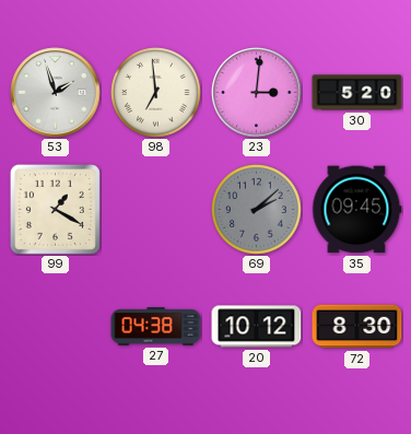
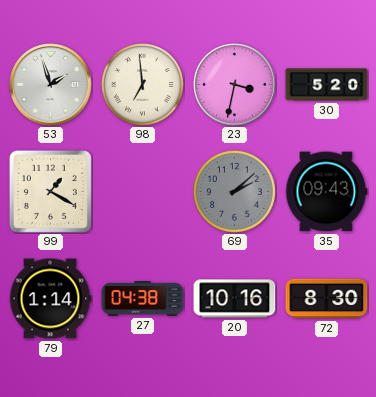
23: 3:01 -> 3:32
35: 09:45 -> 09:43
79: none -> 1:14
20: 10:12 -> 10:16
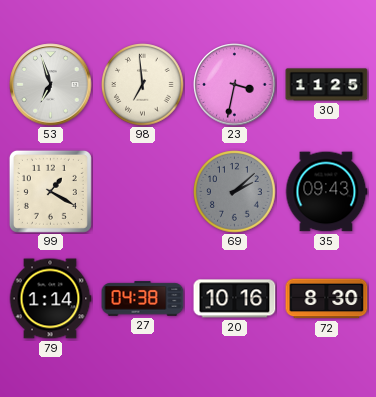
53: 1:57 -> 6:57
30: 5:20 -> 11:25
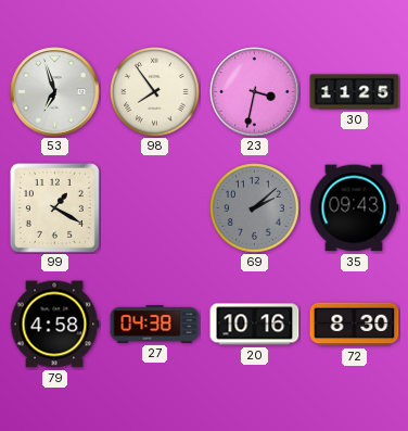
98: 6:59 -> 7:54
79: 1:14 -> 4:58
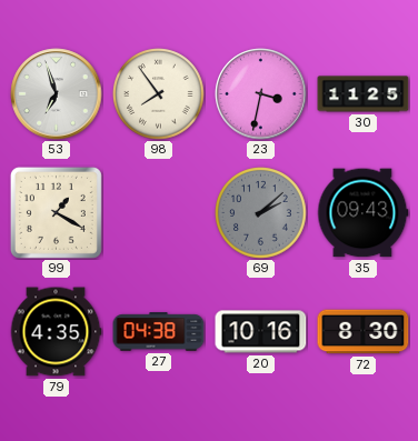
79: 4:58 -> 4:35
